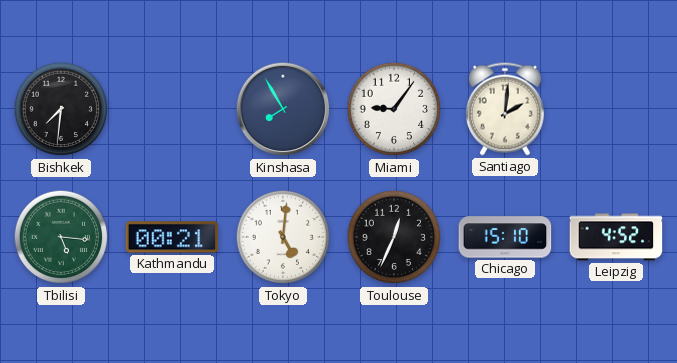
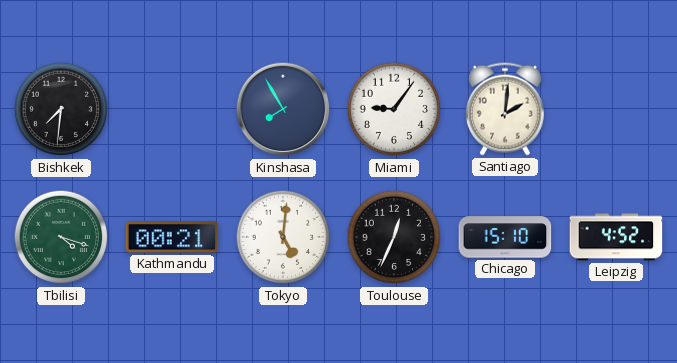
Tbilisi: 5:16 -> 4:18
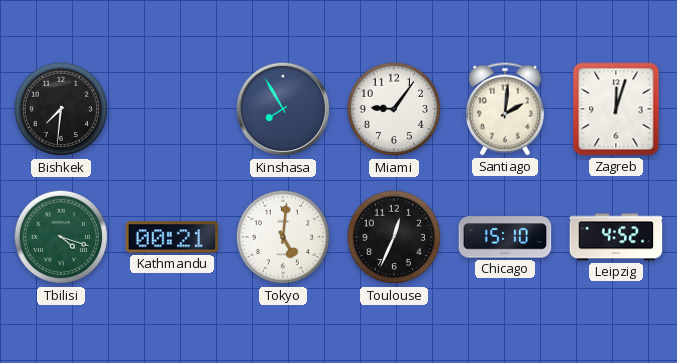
Zagreb: none -> 12:03
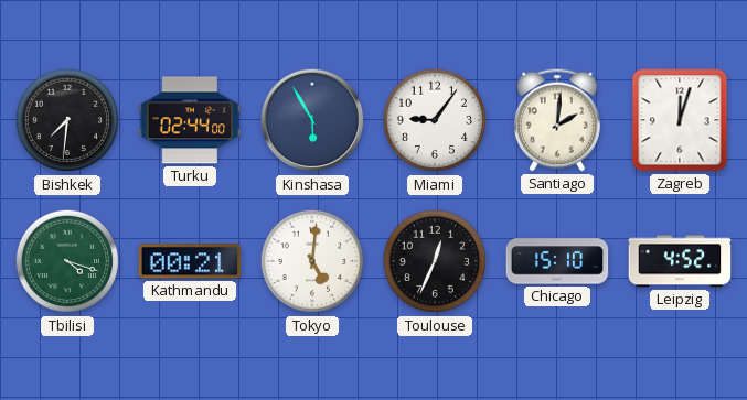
Turku: none -> 02:44
Kinshasa: 7:55 -> 5:55
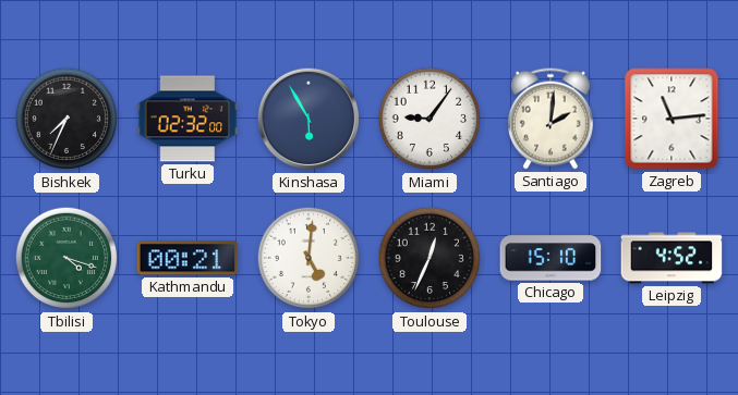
Bishkek: 7:31 -> 7:34
Turku: 02:44 -> 02:32
Zagreb: 12:03 -> 11:14
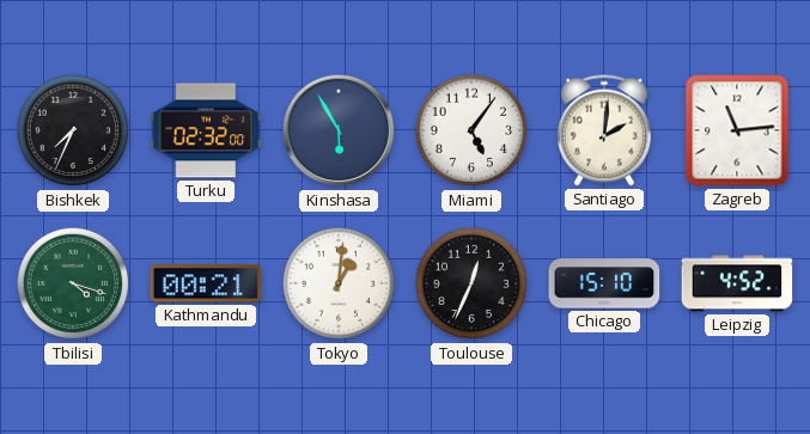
Miami: 9:06 -> 5:06
Tokyo: 5:01 -> 1:01
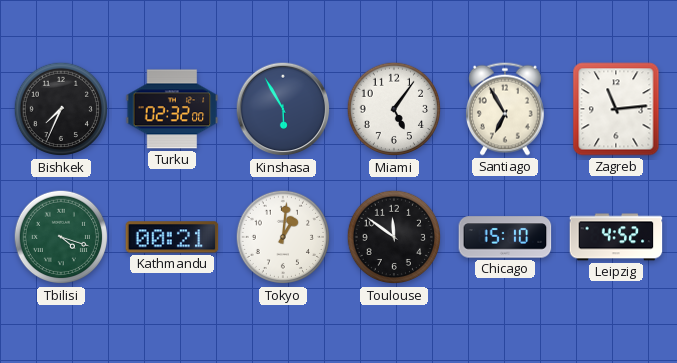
Santiago: 2:01 -> 6:55
Toulouse: 12:34 -> 11:51
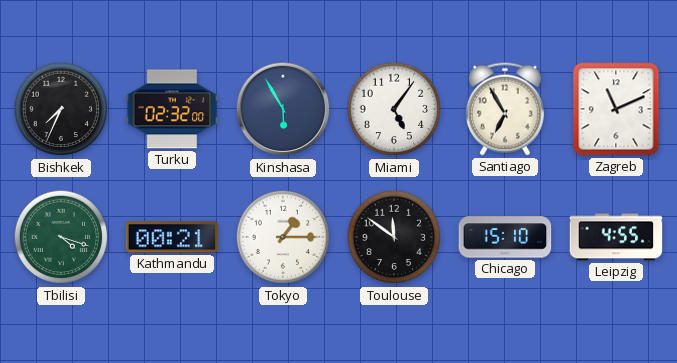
Zagreb: 11:14 -> 11:11
Tokyo: 1:01 -> 1:15
Leipzig: 4:52 -> 4:55
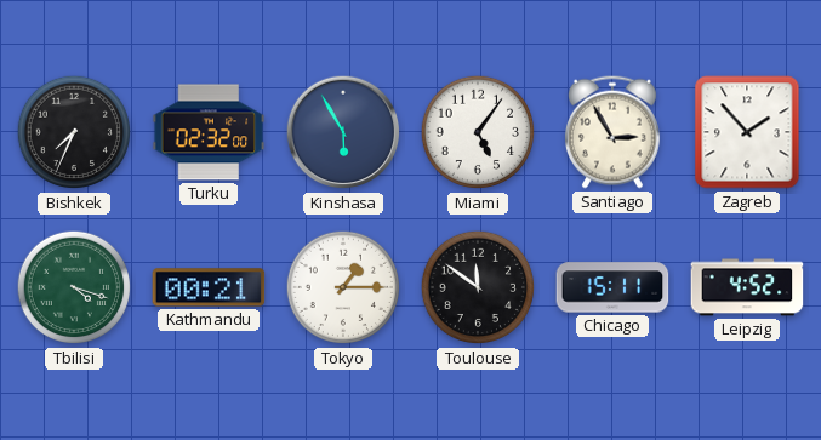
Santiago: 6:55 -> 2:55
Zagreb: 11:11 -> 1:53
Chicago: 15:10 -> 15:11
Leipzig: 4:55 -> 4:52
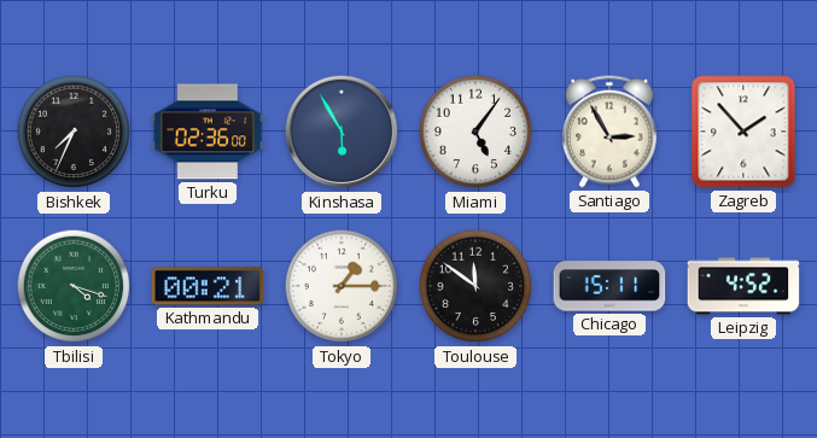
Turku: 02:32 -> 02:36
